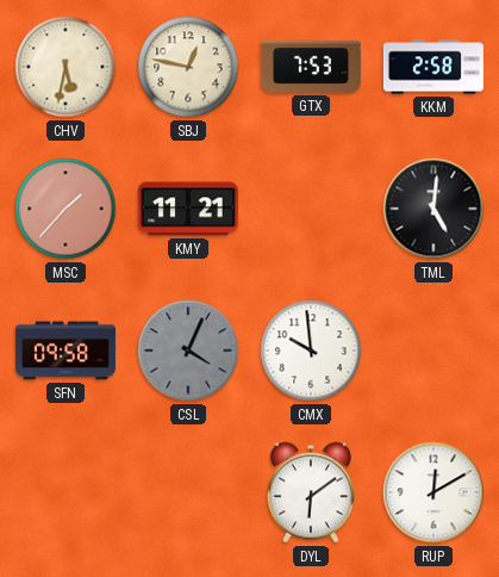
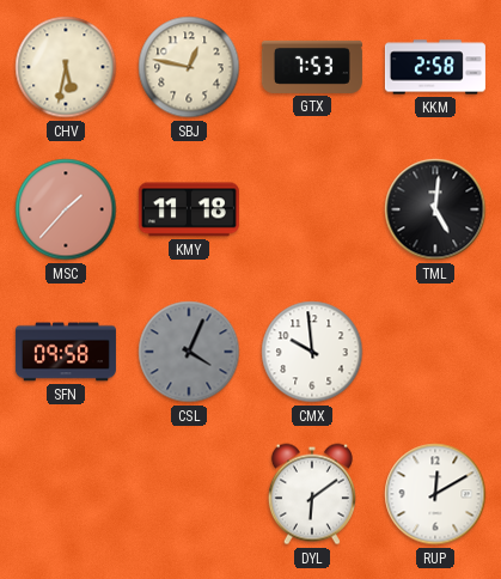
KMY: 11:21 -> 11:18
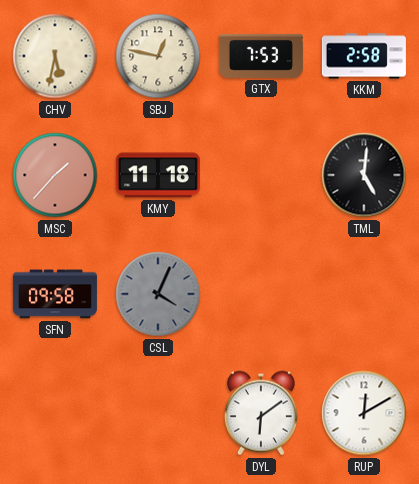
CMX: 9:59 -> none
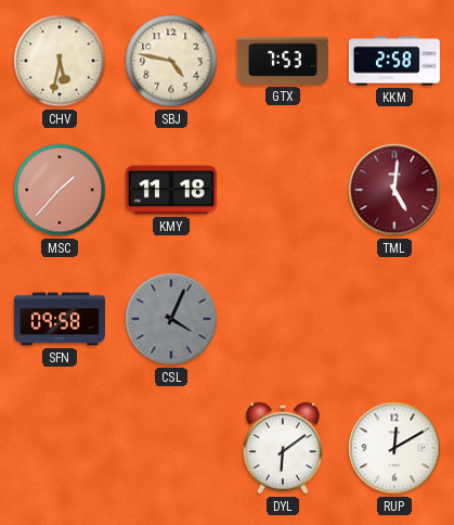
SBJ: 12:47 -> 4:47
TML dial: black -> burgundy
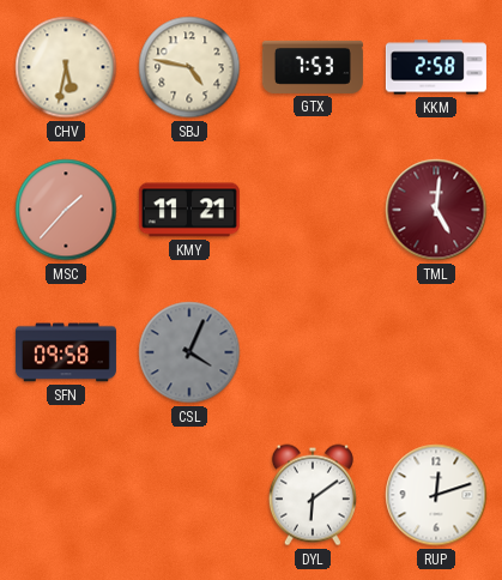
KMY: 11:18 -> 11:21
RUP: 12:10 -> 12:12
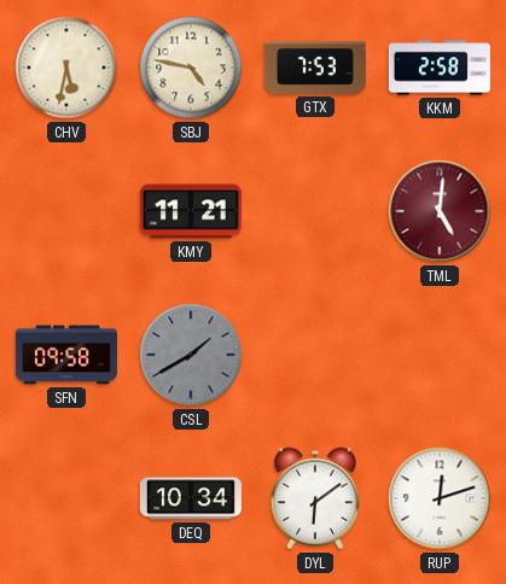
MSC: 1:37 -> none
CSL: 4:04 -> 1:40
DEQ: none -> 10:34
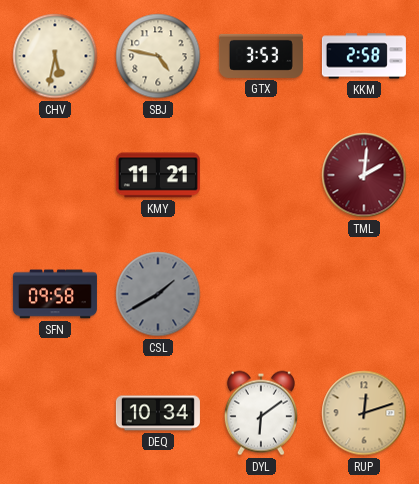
GTX: 7:53 -> 3:53
TML: 5:01 -> 2:01
RUP dial: white -> champagne
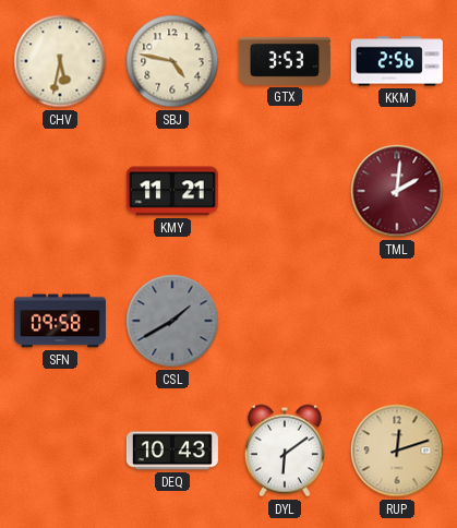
KKM: 2:58 -> 2:56
DEQ: 10:34 -> 10:43
